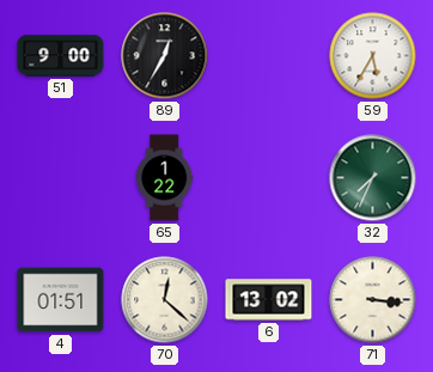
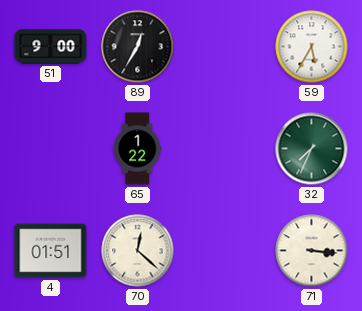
6: 13:02 -> none
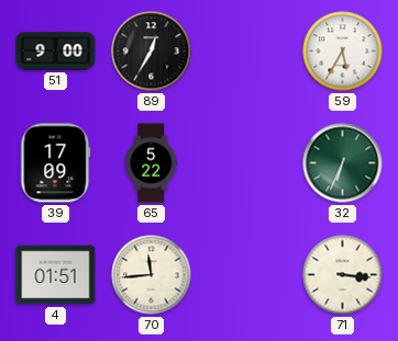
39: none -> 17:09
65: 1:22 -> 5:22
32: 7:34 -> 6:34
70: 12:22 -> 11:44
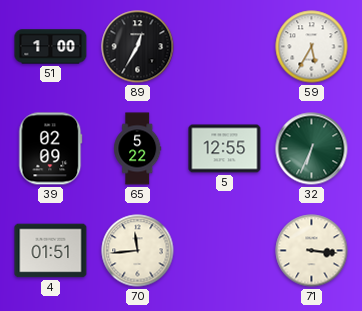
51: 9:00 -> 1:00
39: 17:09 -> 02:09
5: none -> 12:55
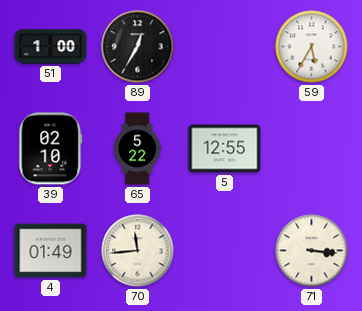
39: 02:09 -> 02:10
32: 6:34 -> none
4: 01:51 -> 01:49
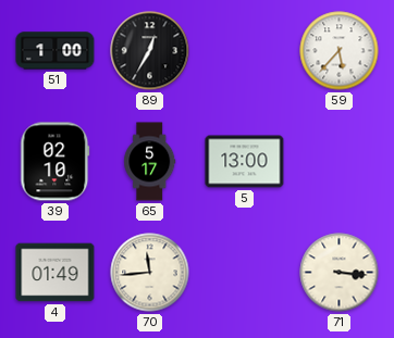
59: 5:35 -> 5:37
65: 5:22 -> 5:17
5: 12:55 -> 13:00
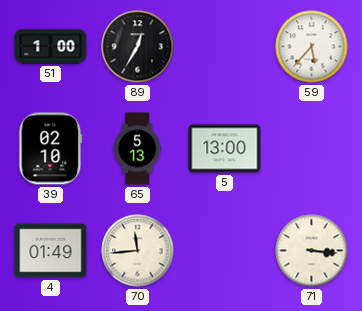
65: 5:17 -> 5:13
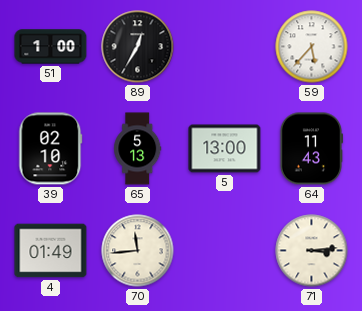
64: none -> 11:43
71: 3:16 -> 3:14
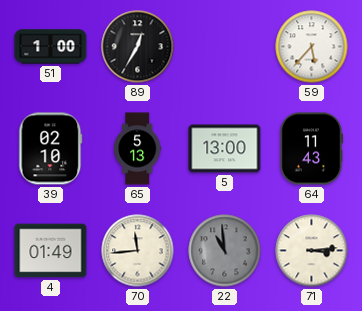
22: none -> 10:59
